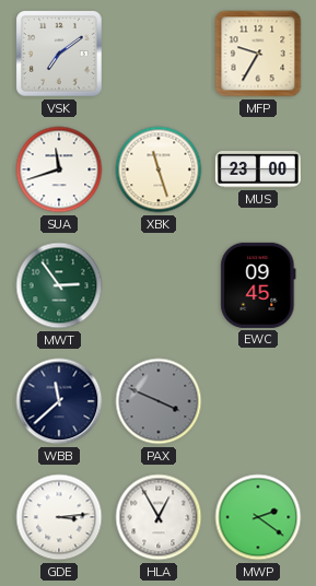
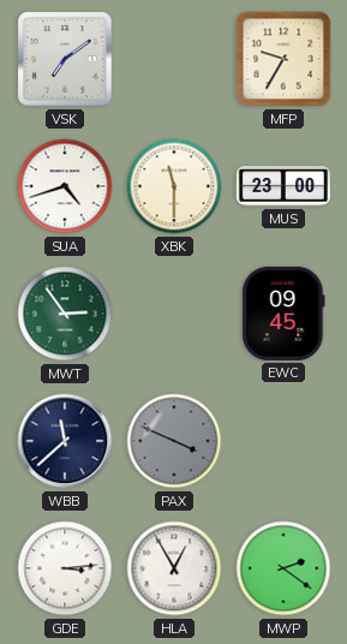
SUA: 11:42 -> 4:42
XBK: 11:27 -> 11:30
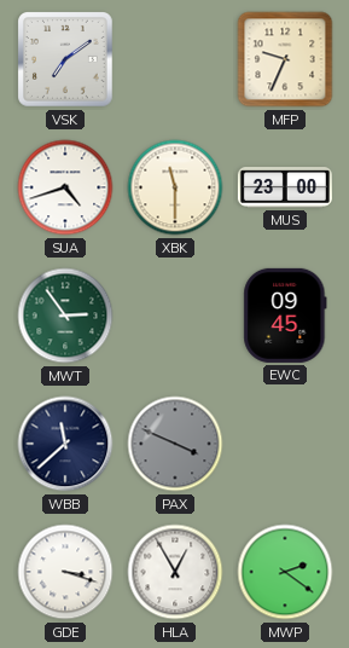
MFP: 9:35 -> 9:34
GDE: 3:14 -> 3:18
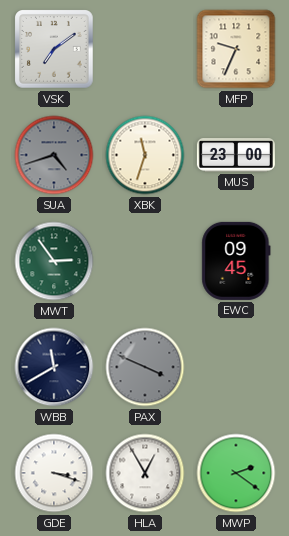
SUA dial: white -> grey
XBK: 11:30 -> 11:33
WBB: 11:38 -> 11:40
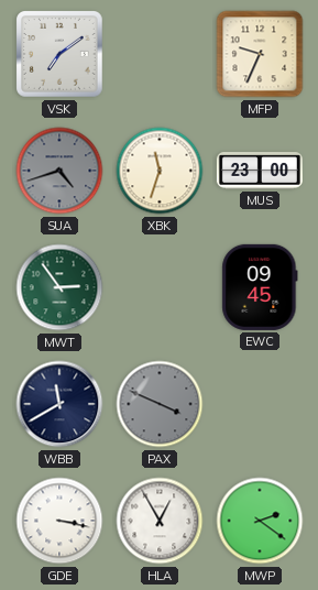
GDE: 3:18 -> 3:17
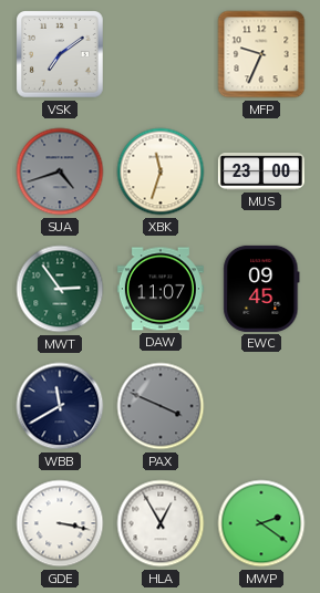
DAW: none -> 11:07
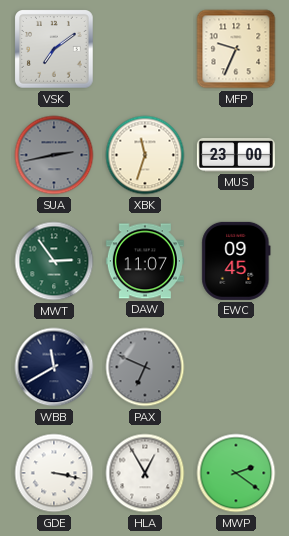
SUA: 4:42 -> 2:43
PAX: 3:49 -> 6:49
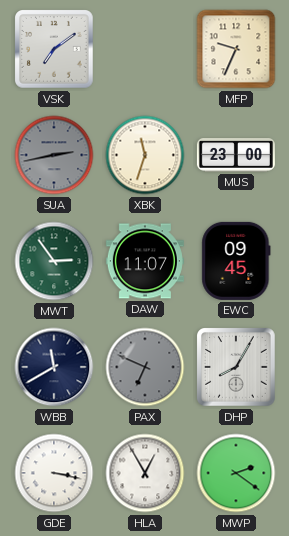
DHP: none -> 8:05
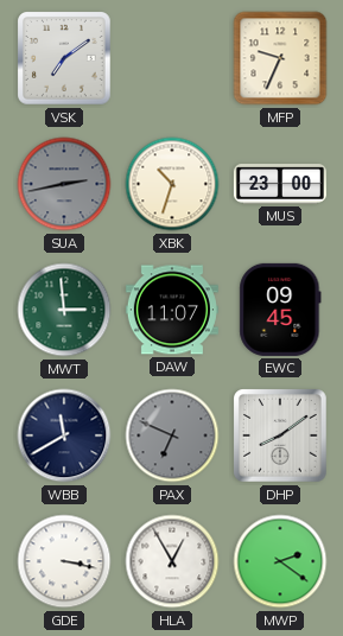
XBK: 11:33 -> 10:33
MWT: 2:54 -> 2:59
DHP: 8:05 -> 8:09
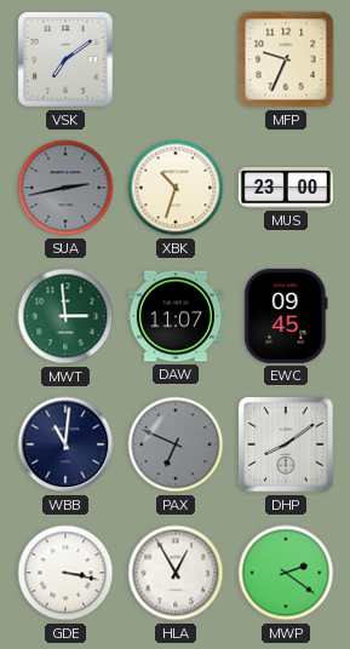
WBB: 11:40 -> 11:01
